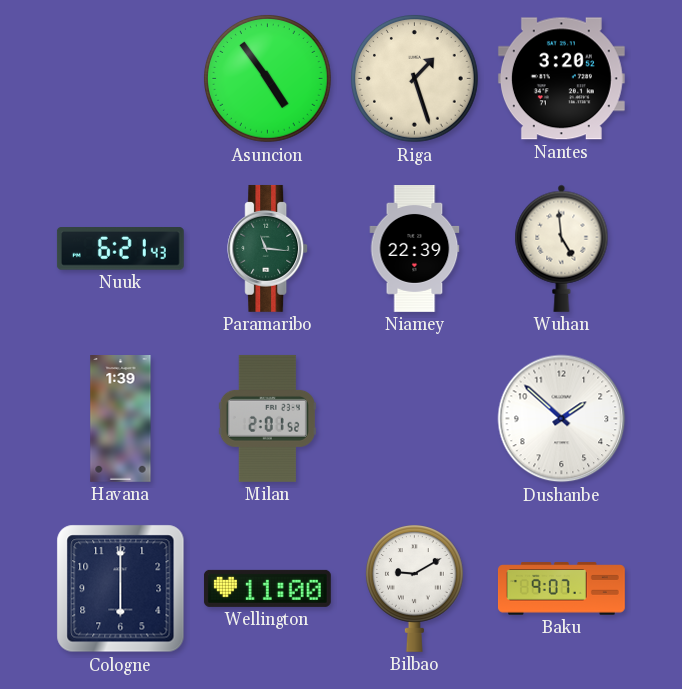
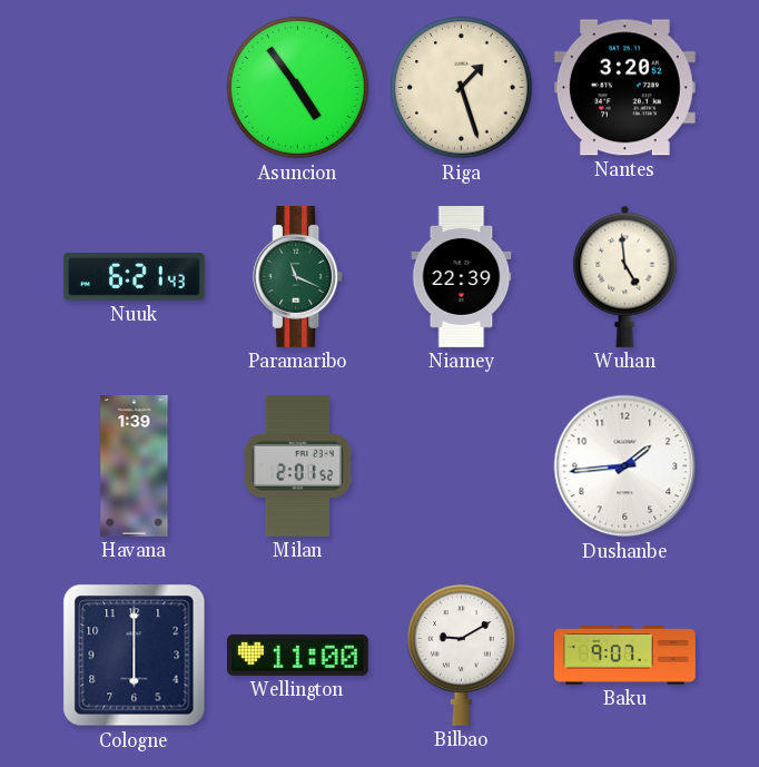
Paramaribo: 11:16 -> 11:19
Dushanbe: 1:52 -> 1:44
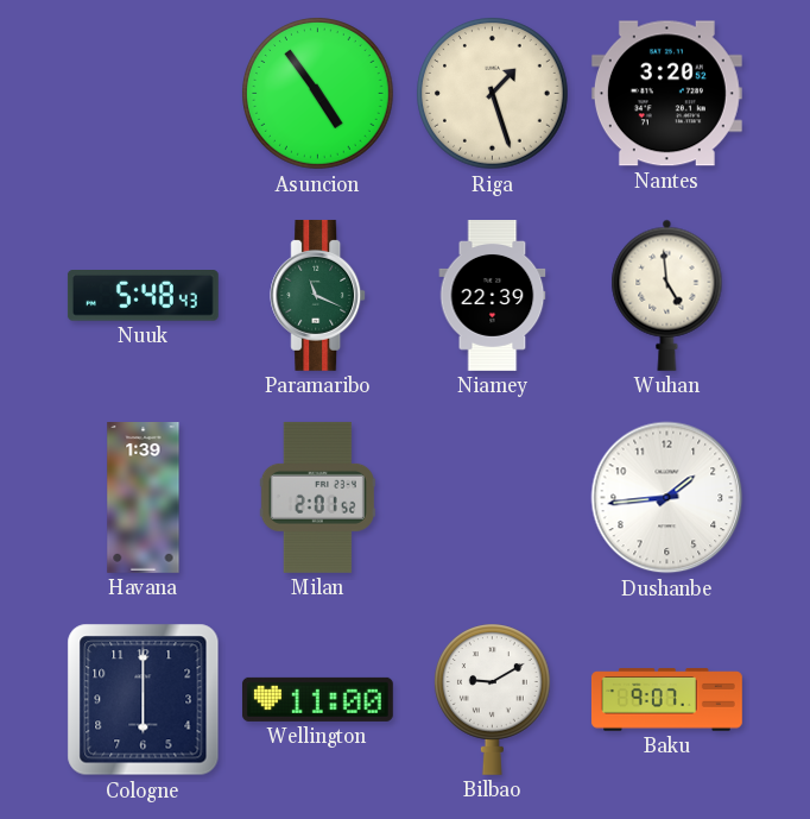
Nuuk: 6:21 -> 5:48
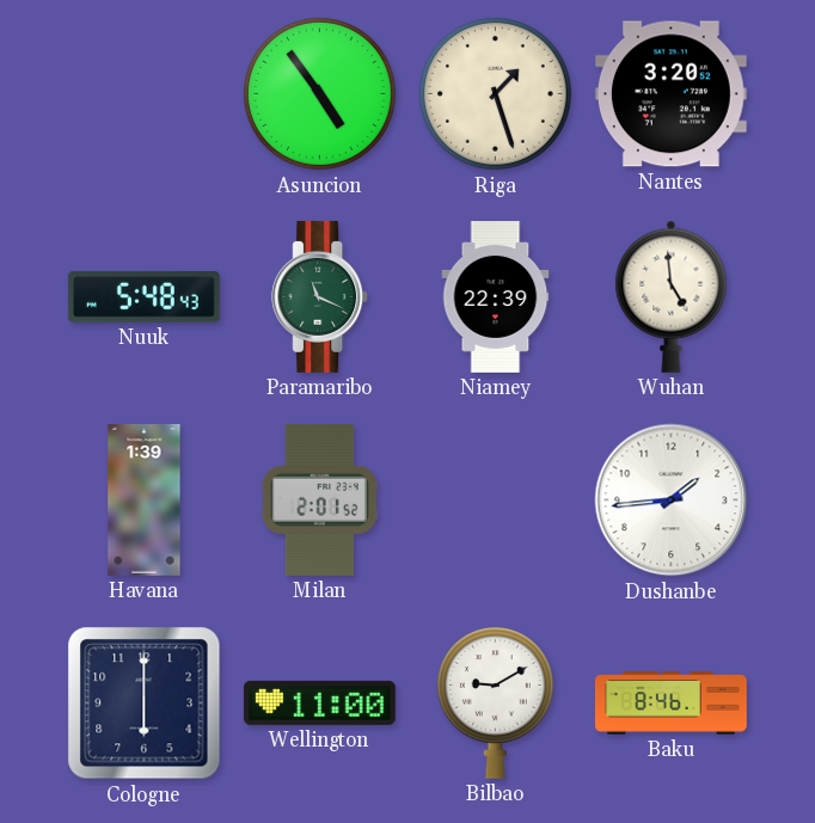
Baku: 9:07 -> 8:46
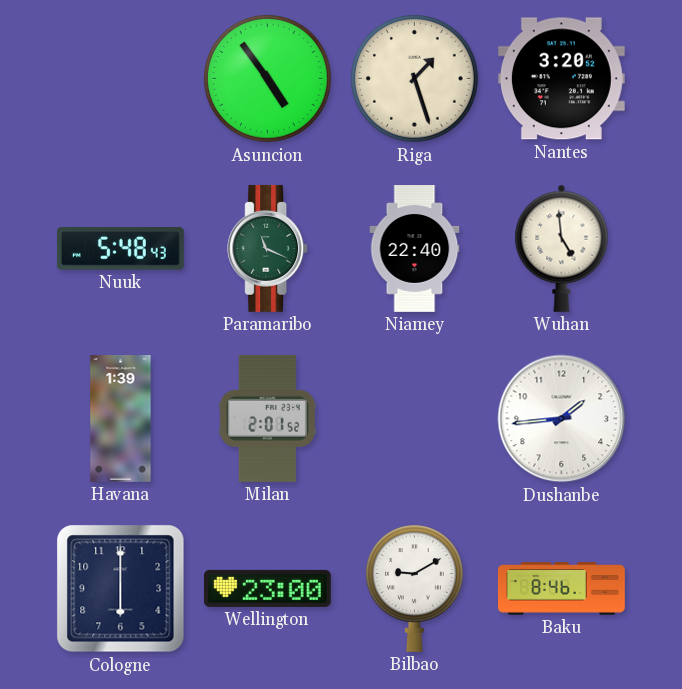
Niamey: 22:39 -> 22:40
Wellington: 11:00 -> 23:00
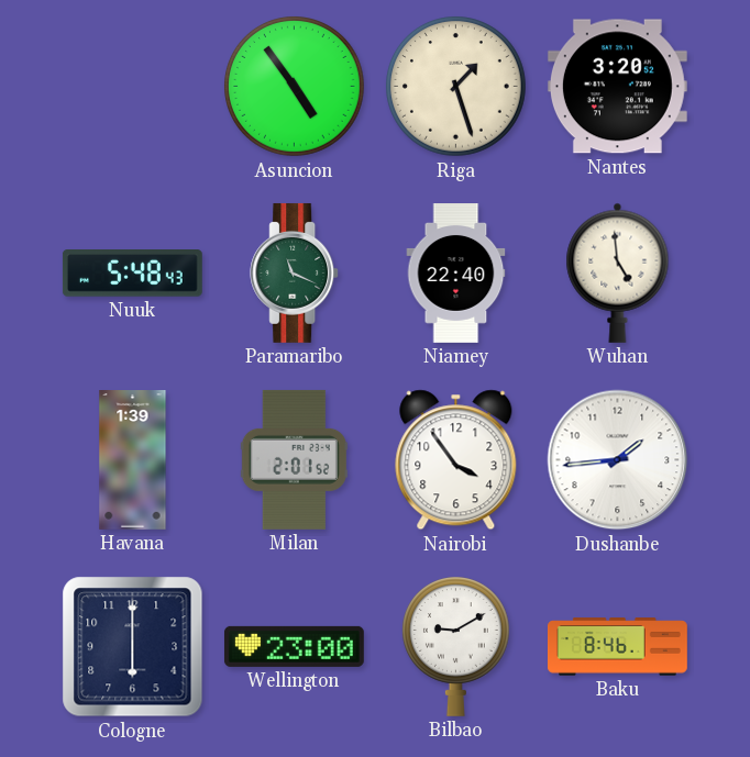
Nairobi: none -> 3:54
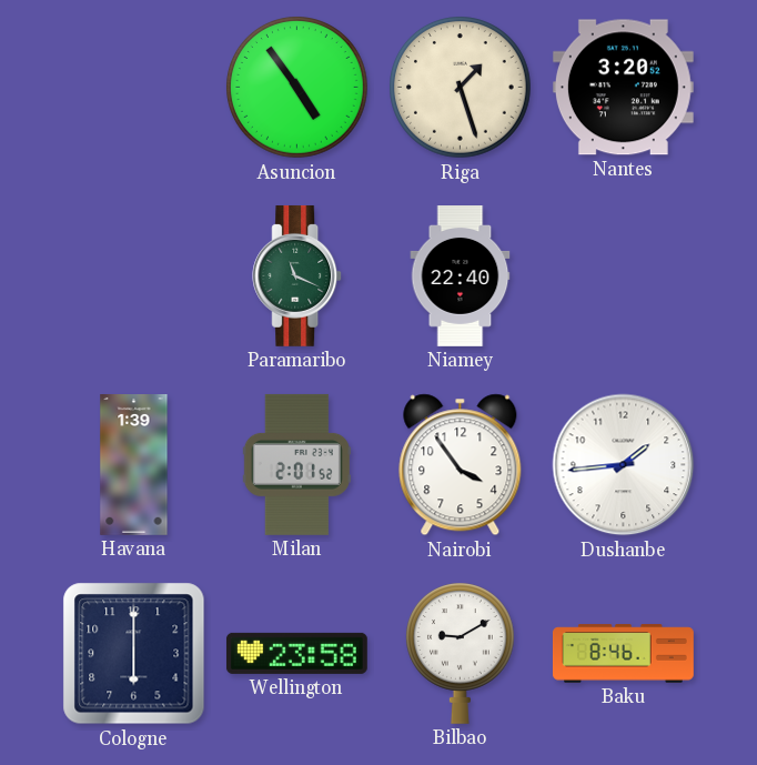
Nuuk: 5:48 -> none
Wuhan: 4:59 -> none
Wellington: 23:00 -> 23:58
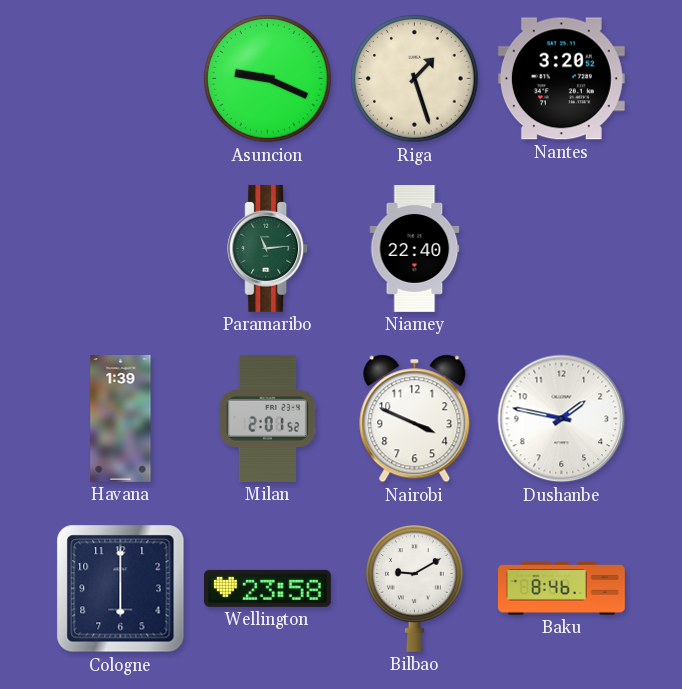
Asuncion: 4:54 -> 9:19
Paramaribo: 11:19 -> 11:14
Nairobi: 3:54 -> 3:49
Dushanbe: 1:44 -> 1:47
